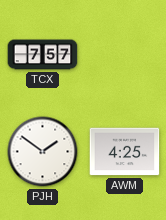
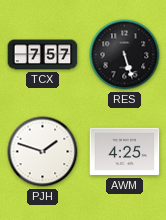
RES: none -> 5:27
PJH: 1:51 -> 1:48
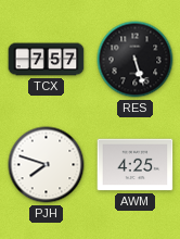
PJH: 1:48 -> 7:48
